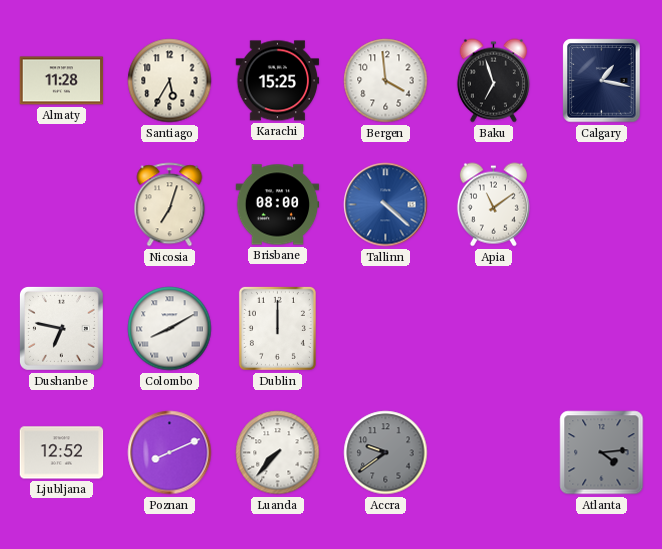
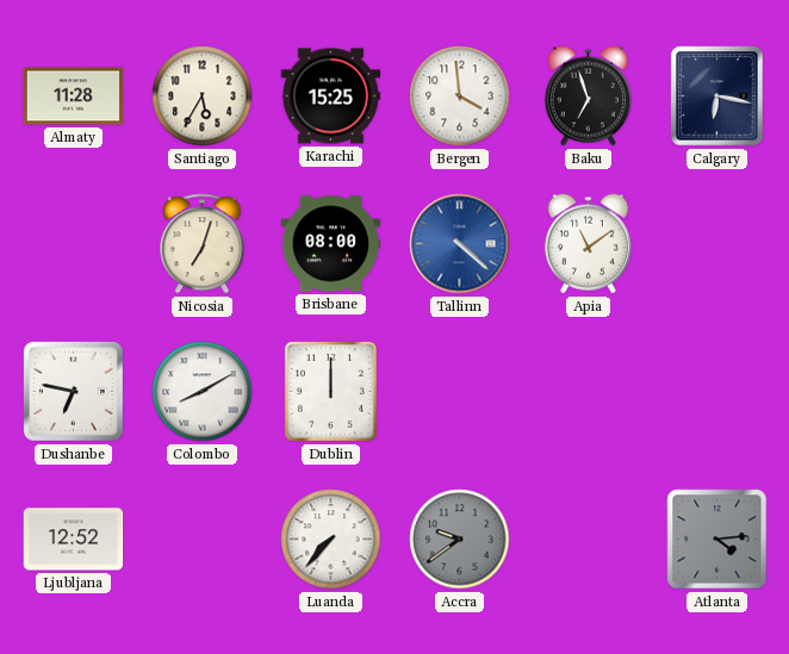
Calgary: 1:17 -> 6:17
Poznan: 8:11 -> none
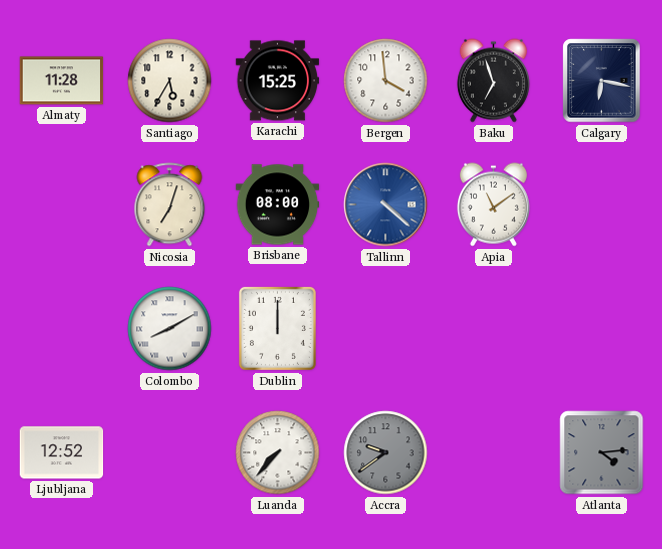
Dushanbe: 6:47 -> none
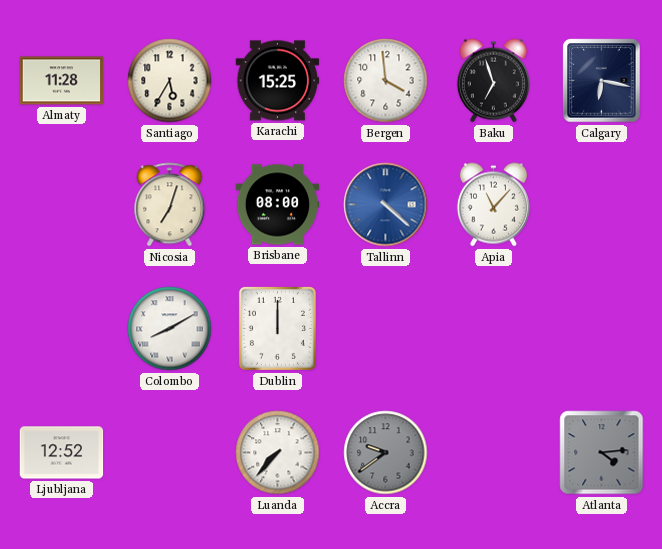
Apia: 11:09 -> 11:07
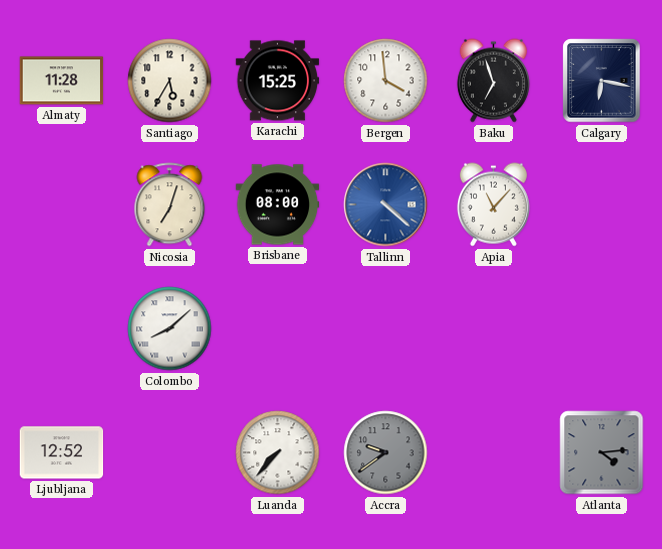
Colombo: 8:10 -> 8:08
Dublin: 12:00 -> none
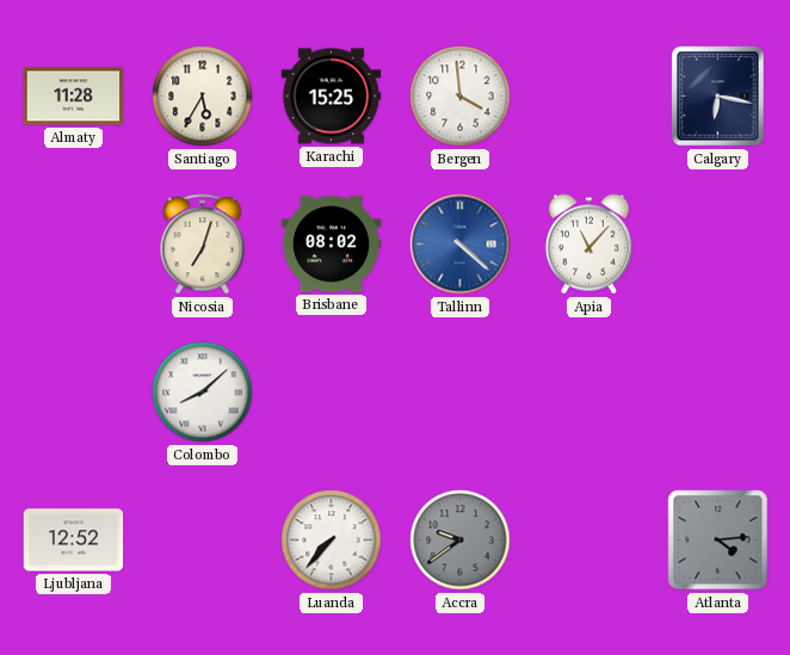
Baku: 6:57 -> none
Brisbane: 08:00 -> 08:02
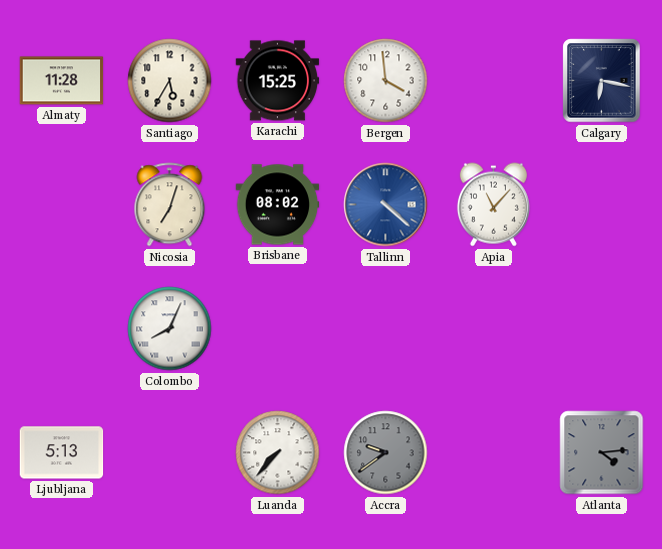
Colombo: 8:08 -> 8:04
Ljubljana: 12:52 -> 5:13
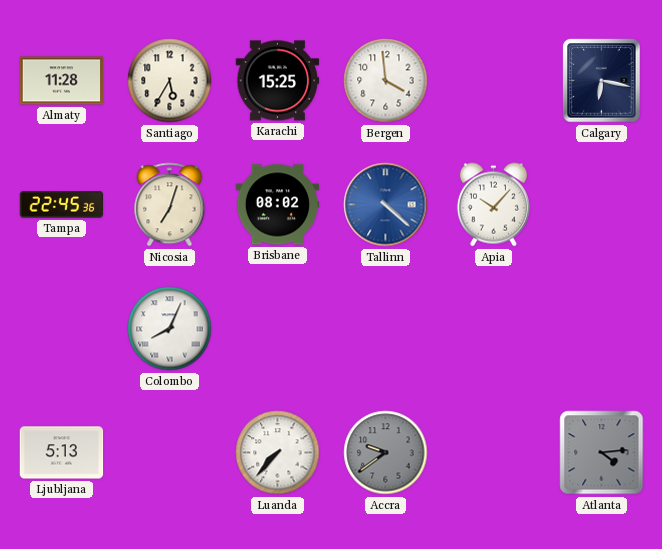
Tampa: none -> 22:45
Apia: 11:07 -> 10:07
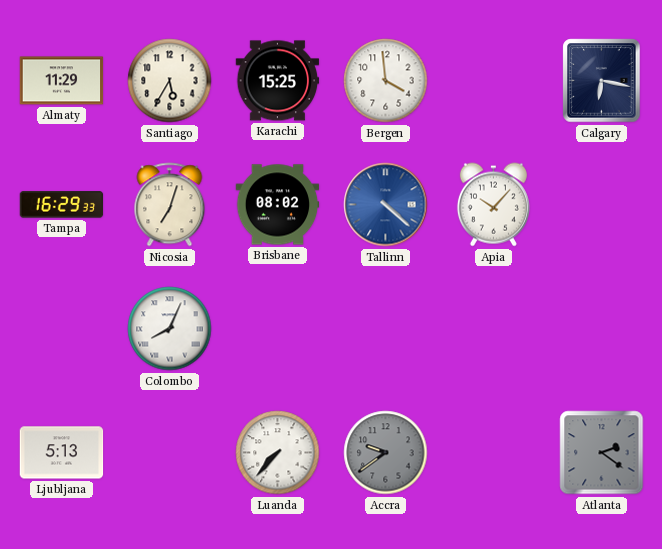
Almaty: 11:28 -> 11:29
Tampa: 22:45 -> 16:29
Atlanta: 4:14 -> 2:21
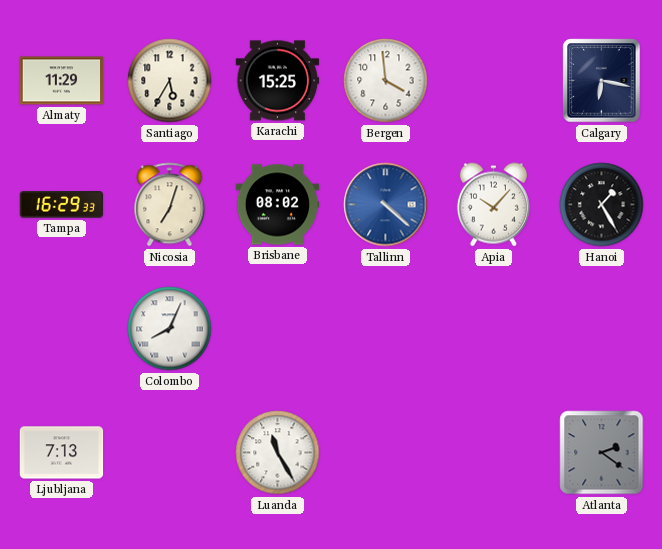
Hanoi: none -> 1:25
Ljubljana: 5:13 -> 7:13
Luanda: 7:37 -> 11:25
Accra: 9:39 -> none
